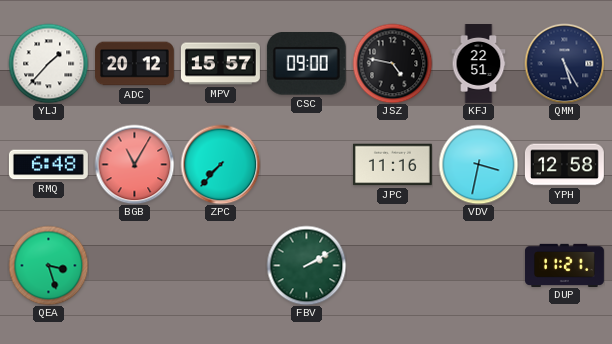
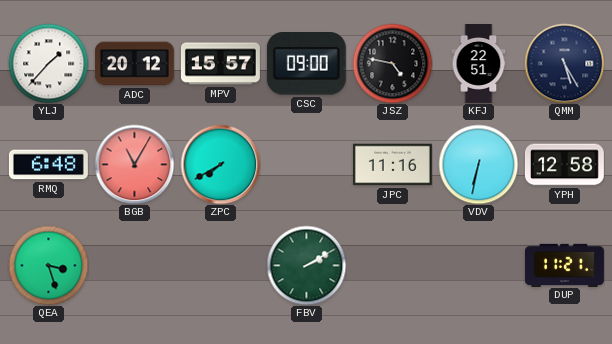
ZPC: 7:37 -> 7:40
VDV: 3:32 -> 6:32
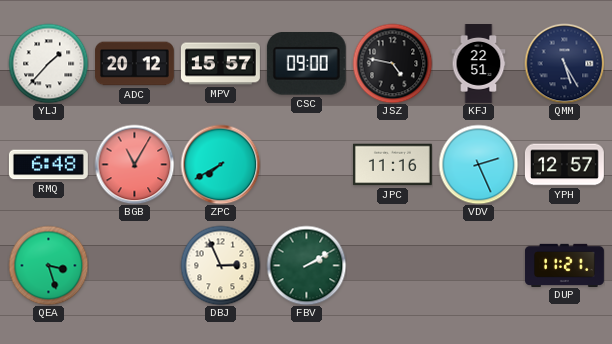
VDV: 6:32 -> 2:26
YPH: 12:58 -> 12:57
DBJ: none -> 2:56
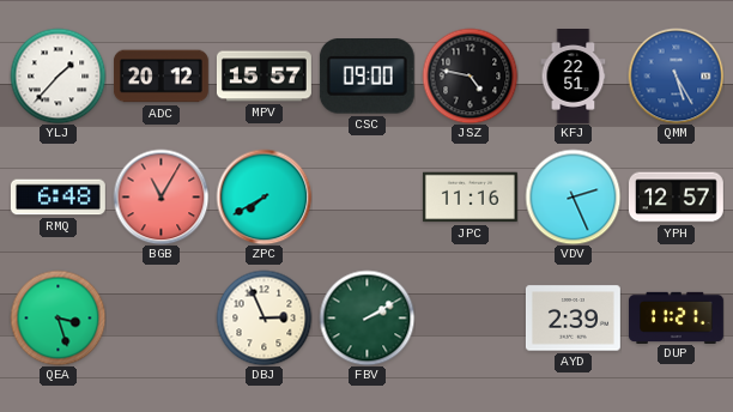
QMM dial: navy -> blue
AYD: none -> 2:39
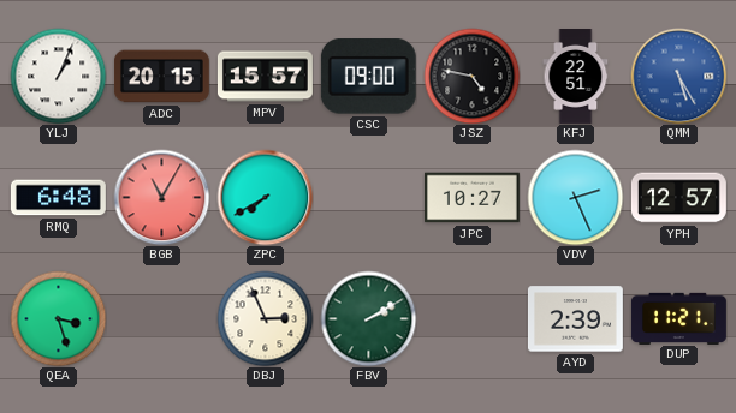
YLJ: 1:37 -> 1:04
ADC: 20:12 -> 20:15
JPC: 11:16 -> 10:27
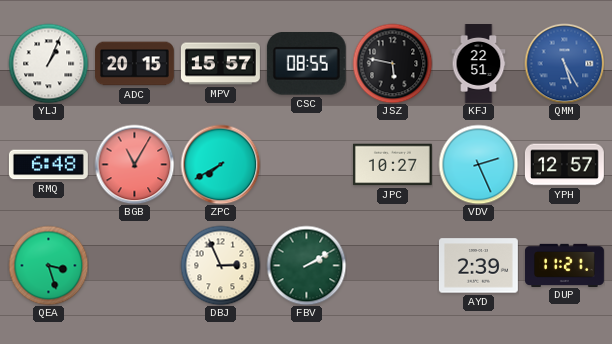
CSC: 09:00 -> 08:55
JSZ: 4:47 -> 5:47
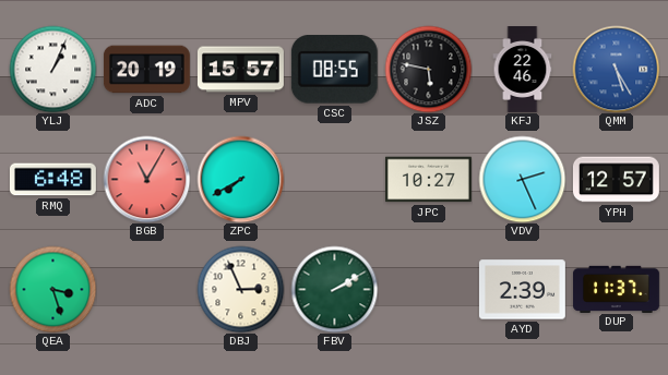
ADC: 20:15 -> 20:19
KFJ: 22:51 -> 22:46
DUP: 11:21 -> 11:37
